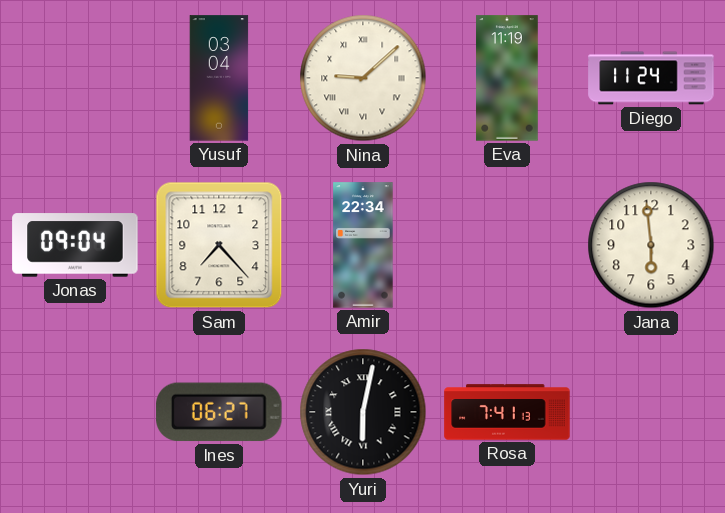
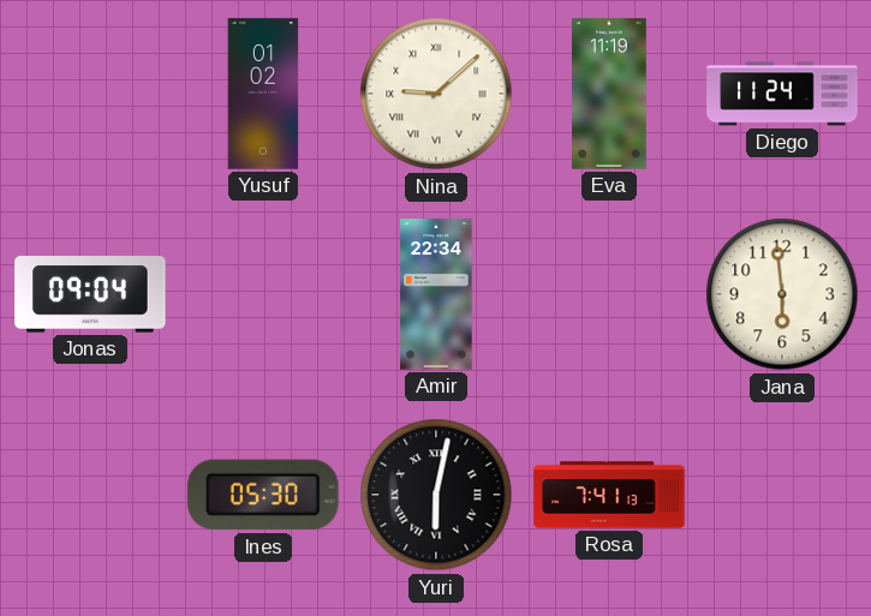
Yusuf: 03:04 -> 01:02
Sam: 7:23 -> none
Ines: 06:27 -> 05:30
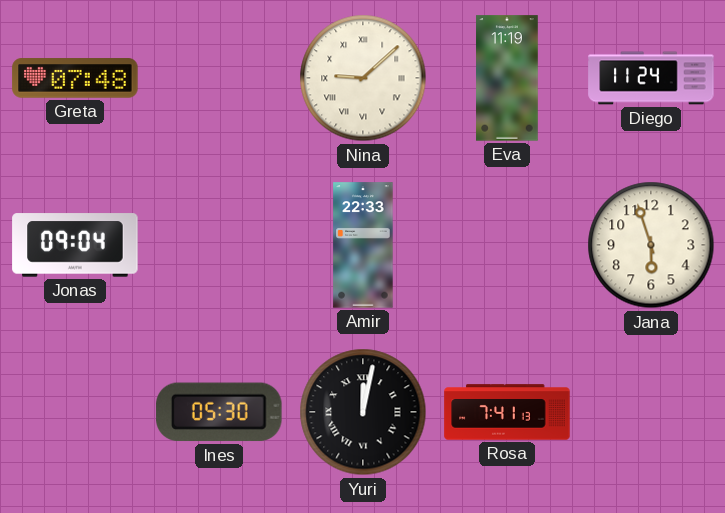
Greta: none -> 07:48
Yusuf: 01:02 -> none
Amir: 22:34 -> 22:33
Jana: 5:59 -> 5:57
Yuri: 6:02 -> 12:02
